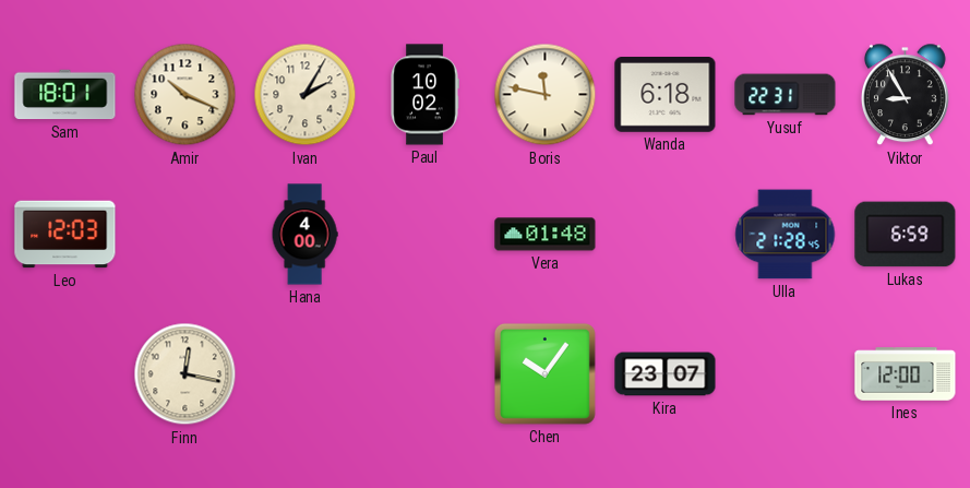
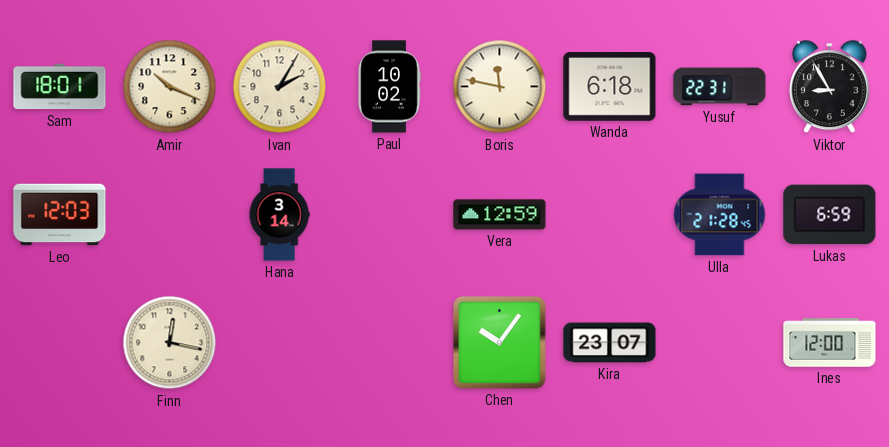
Hana: 4:00 -> 3:14
Vera: 01:48 -> 12:59
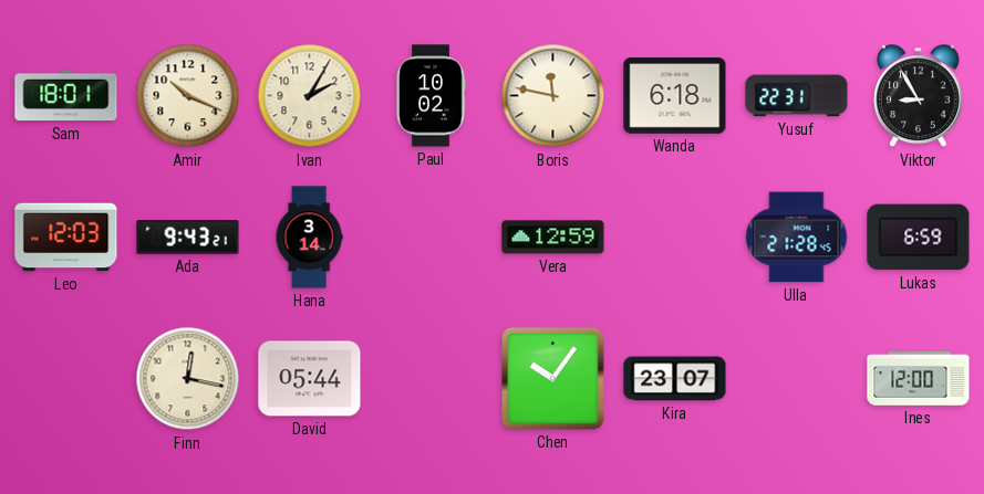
Ada: none -> 9:43
David: none -> 05:44
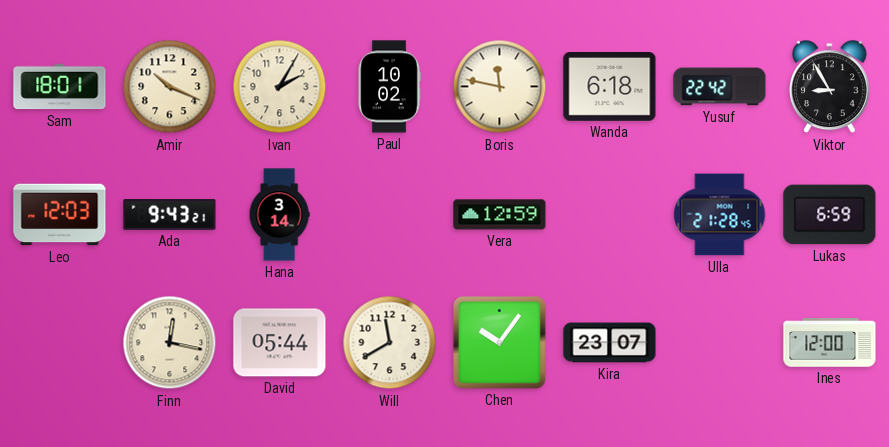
Yusuf: 22:31 -> 22:42
Will: none -> 11:40
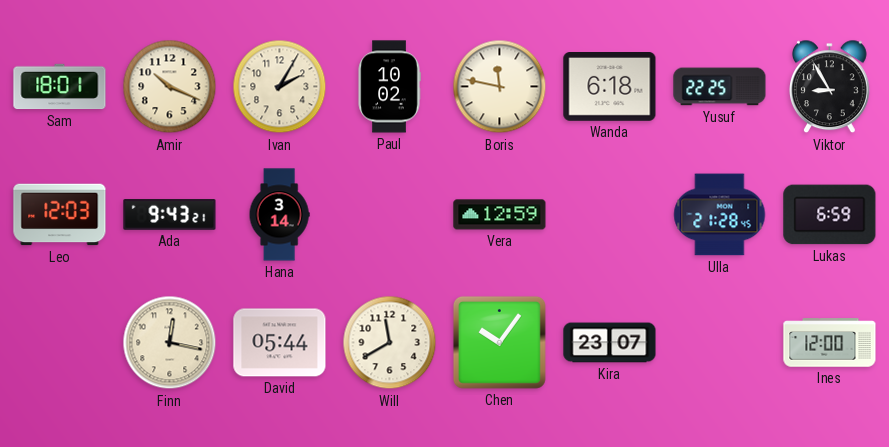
Yusuf: 22:42 -> 22:25
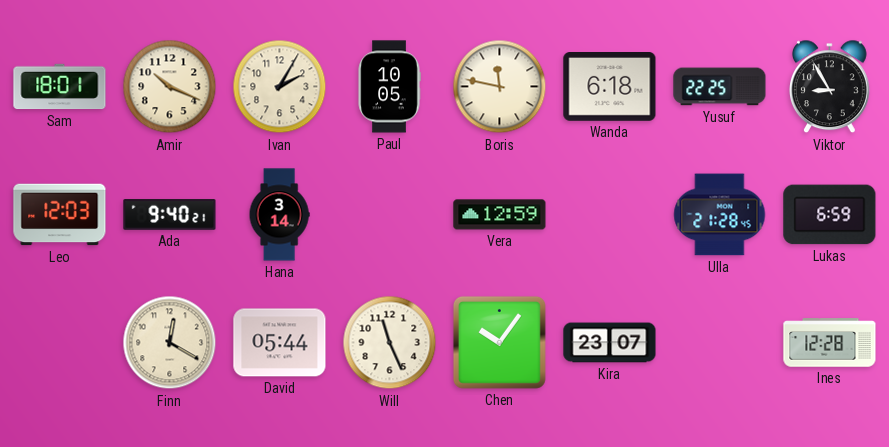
Paul: 10:02 -> 10:05
Ada: 9:43 -> 9:40
Finn: 12:17 -> 12:20
Will: 11:40 -> 11:26
Ines: 12:00 -> 12:28
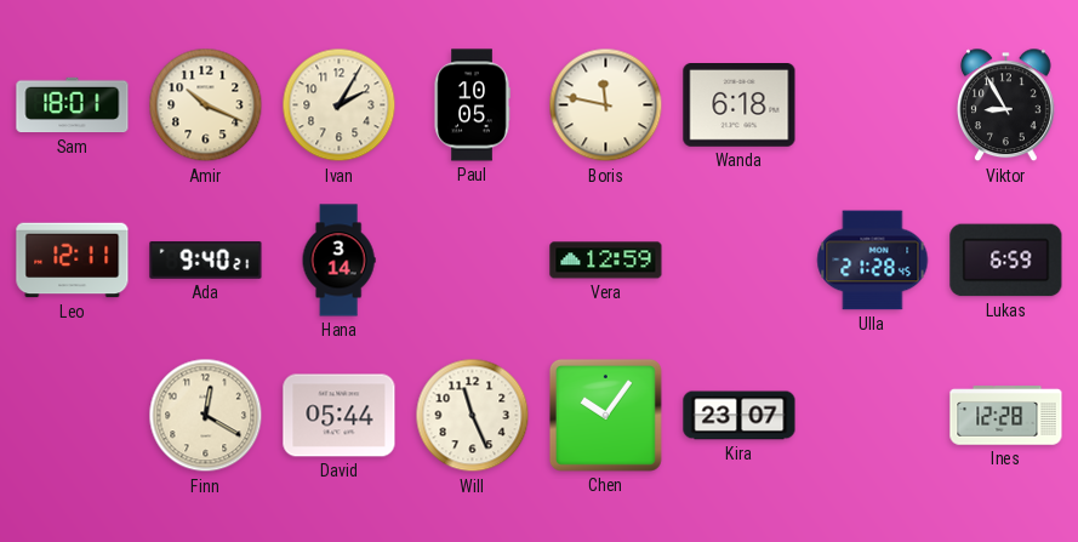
Yusuf: 22:25 -> none
Leo: 12:03 -> 12:11
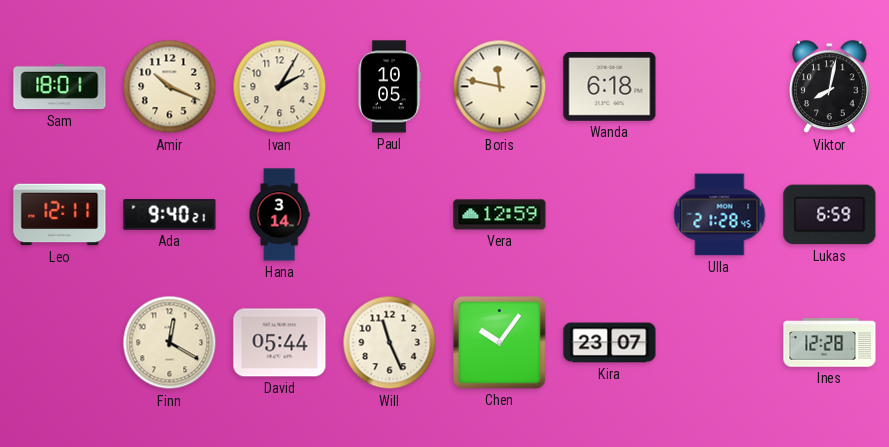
Viktor: 8:55 -> 8:02
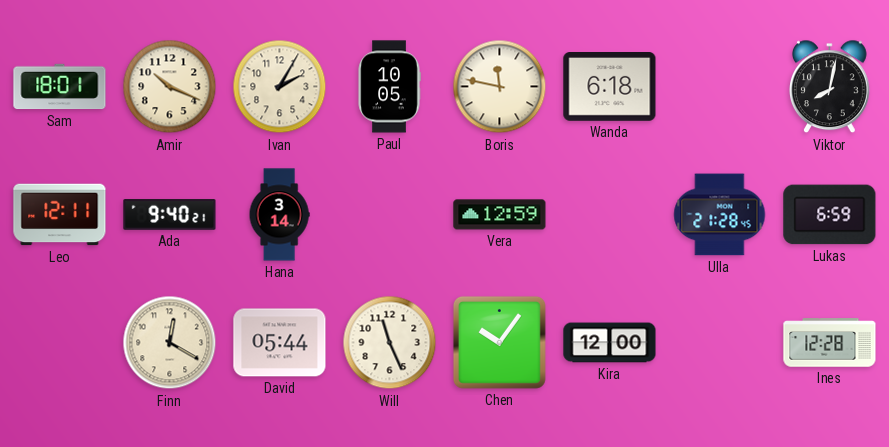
Kira: 23:07 -> 12:00
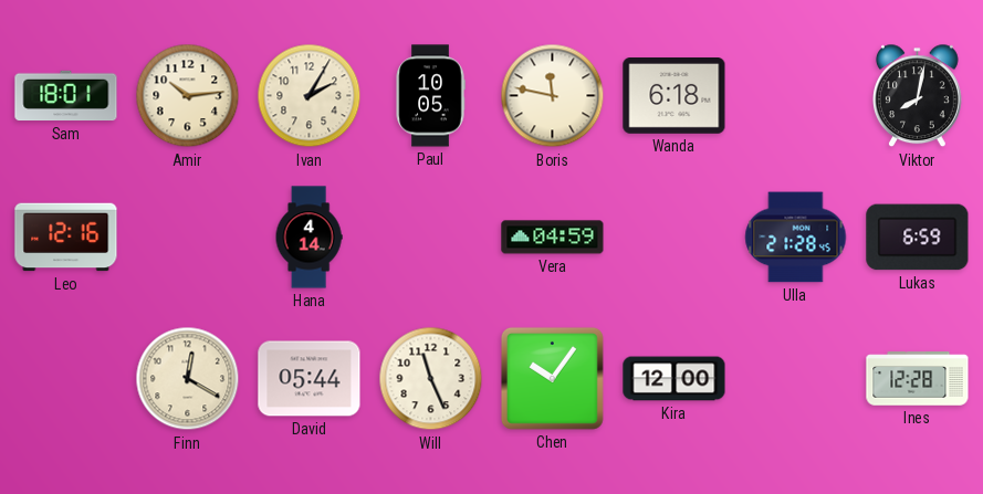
Amir: 10:19 -> 10:14
Leo: 12:11 -> 12:16
Ada: 9:40 -> none
Hana: 3:14 -> 4:14
Vera: 12:59 -> 04:59
